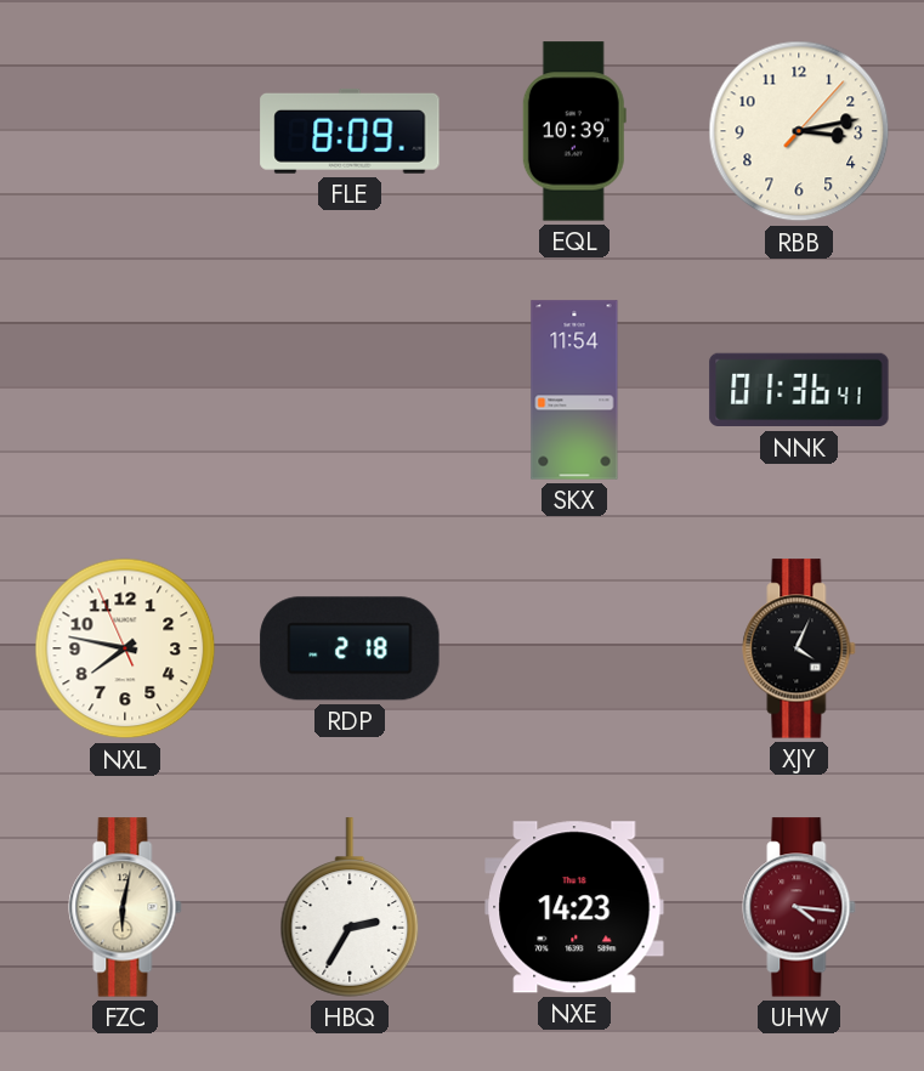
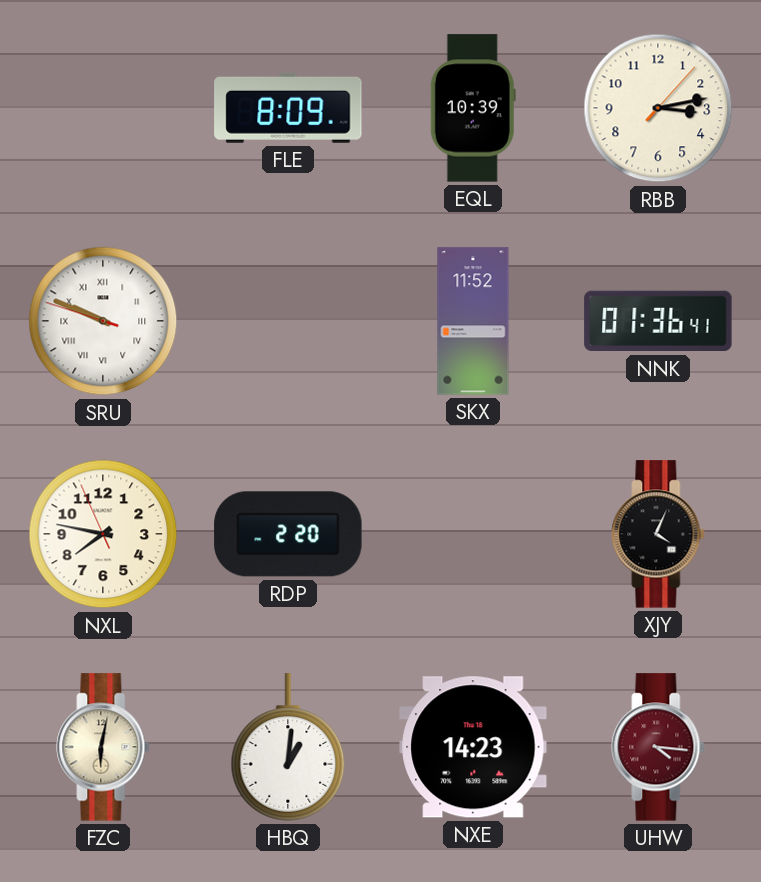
SRU: none -> 9:48
SKX: 11:54 -> 11:52
RDP: 2:18 -> 2:20
HBQ: 2:35 -> 1:01
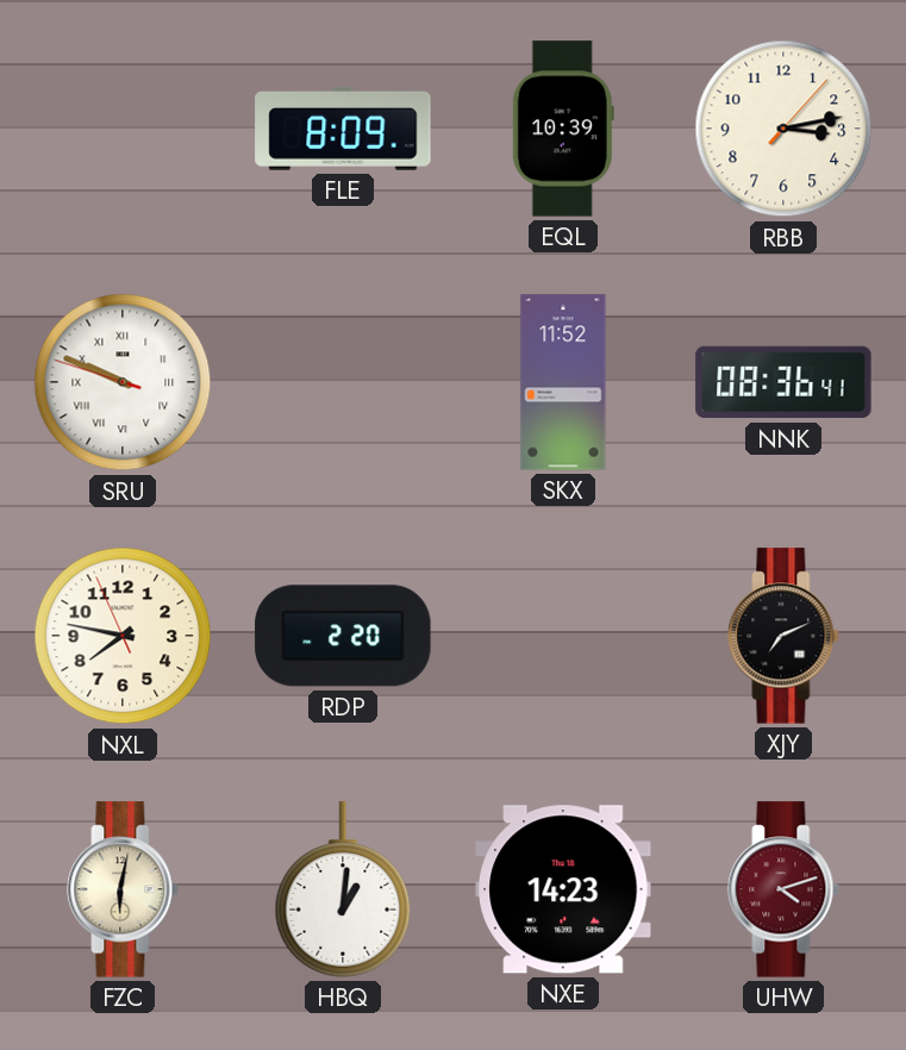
NNK: 01:36 -> 08:36
XJY: 4:04 -> 7:11
UHW: 4:16 -> 4:12
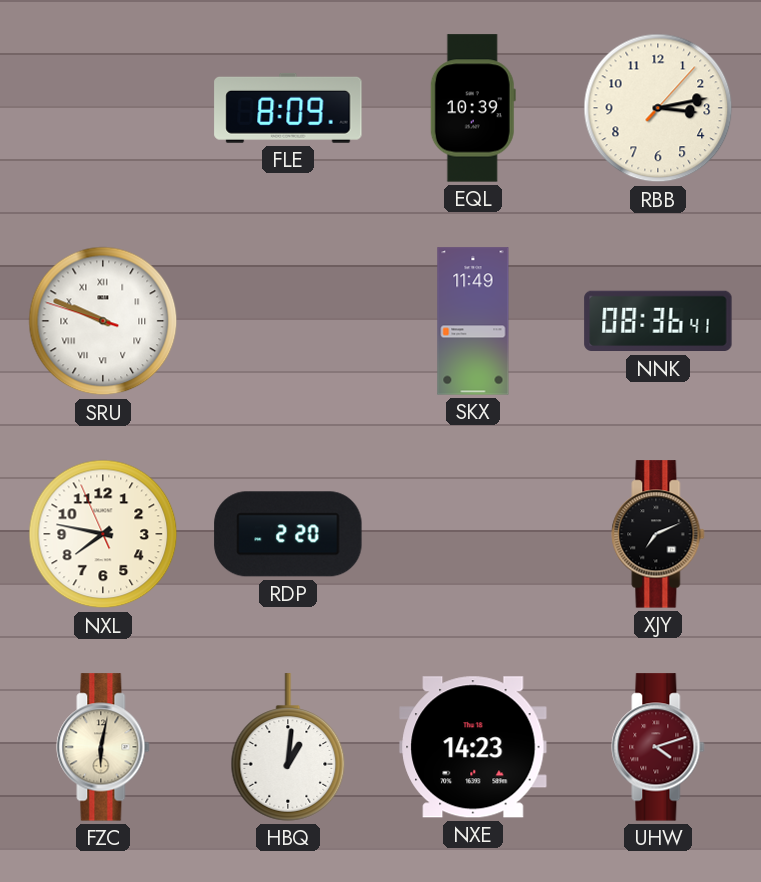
SKX: 11:52 -> 11:49
